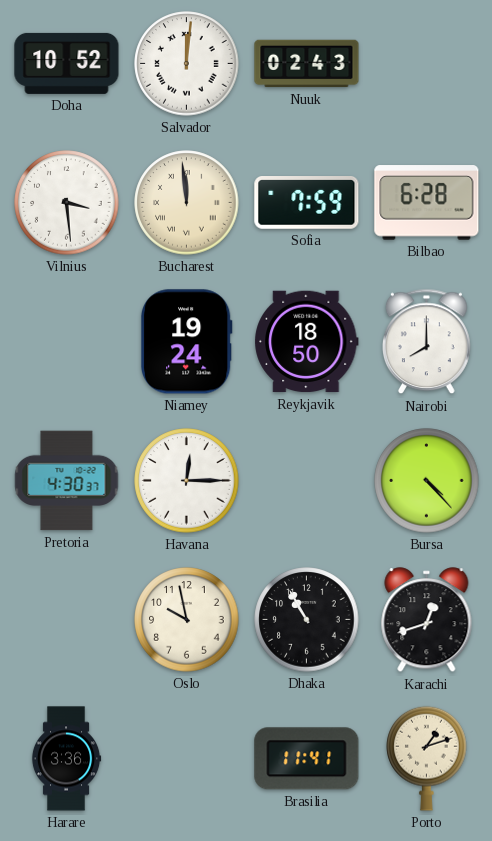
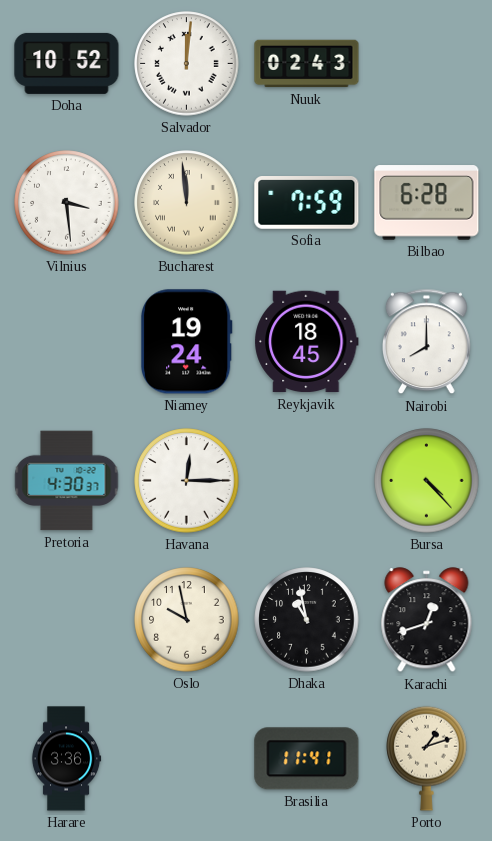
Reykjavik: 18:50 -> 18:45
Dhaka: 10:55 -> 10:58
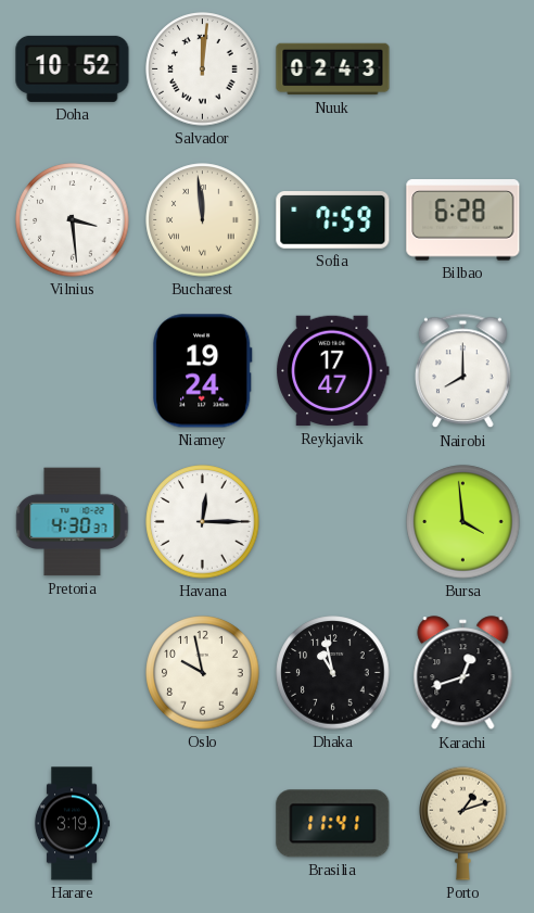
Reykjavik: 18:45 -> 17:47
Bursa: 4:23 -> 3:59
Harare: 3:36 -> 3:19
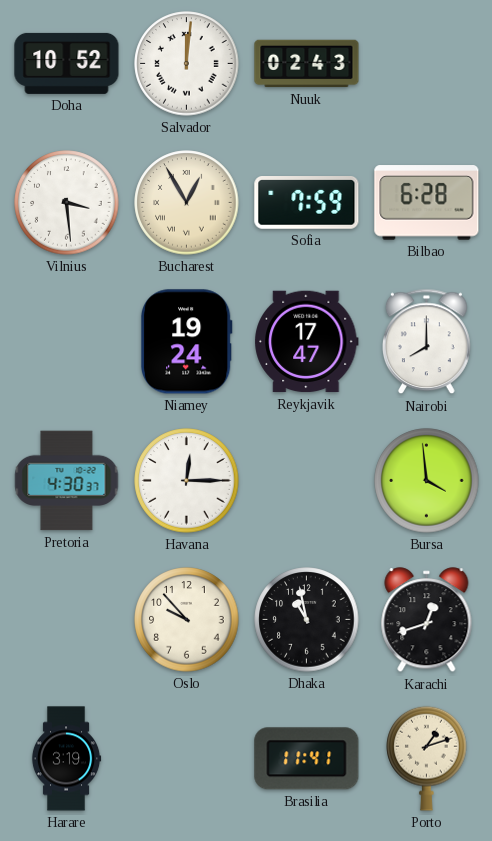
Bucharest: 11:59 -> 12:55
Oslo: 9:58 -> 9:53
